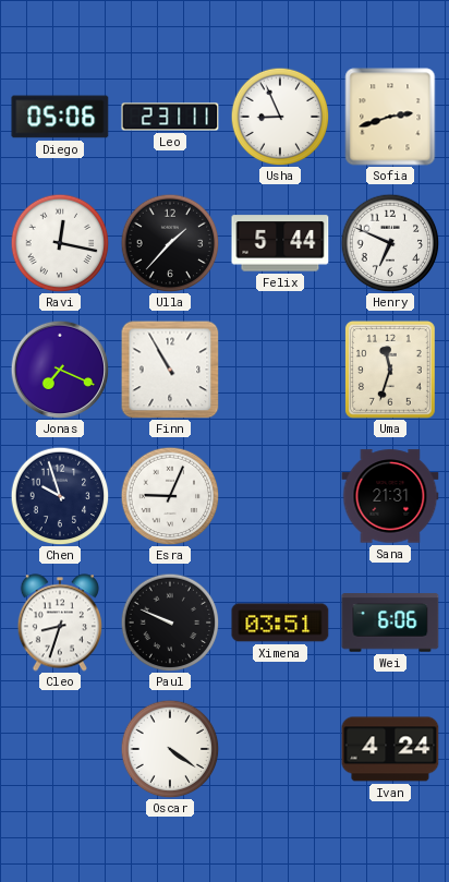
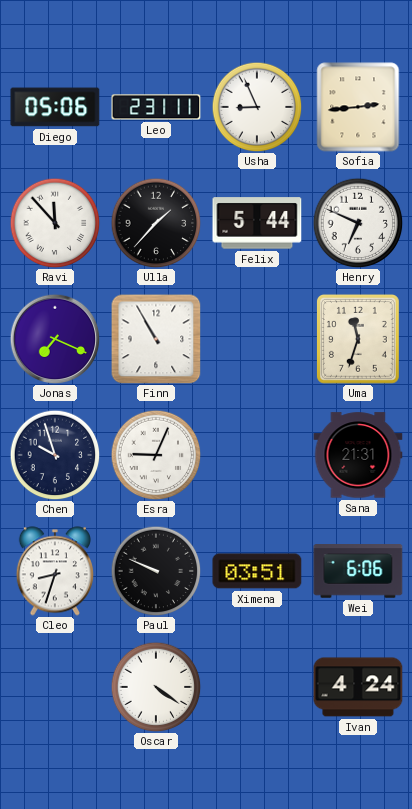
Sofia: 2:42 -> 2:44
Ravi: 12:17 -> 11:53
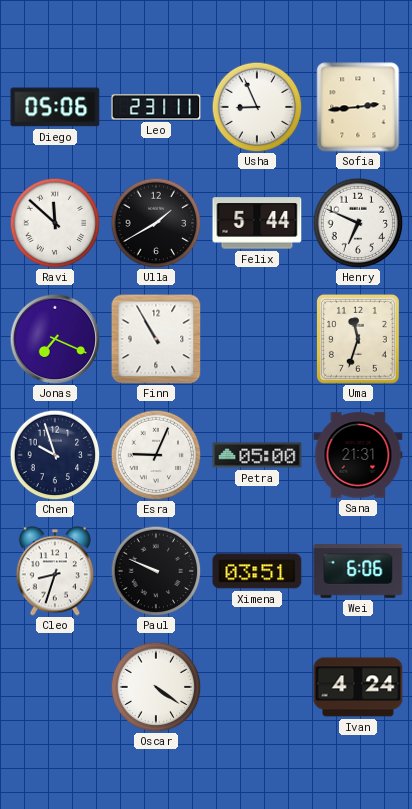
Ravi: 11:53 -> 11:52
Ulla: 1:37 -> 1:40
Petra: none -> 05:00
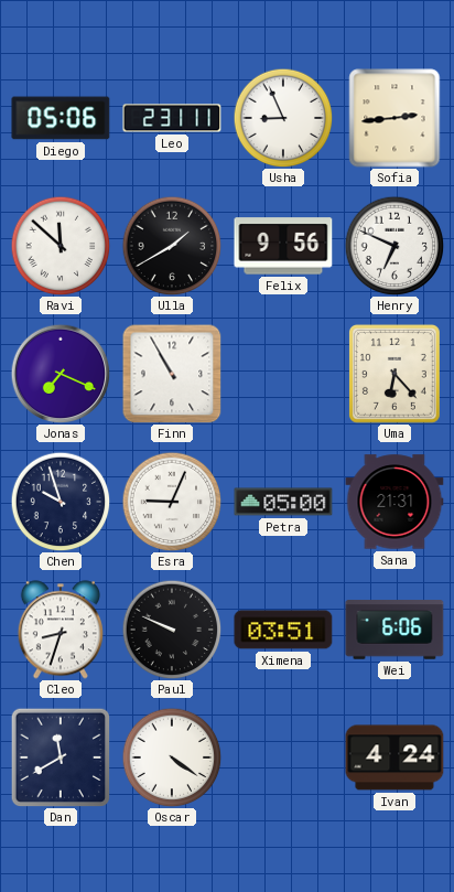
Felix: 5:44 -> 9:56
Uma: 11:33 -> 6:23
Dan: none -> 11:40
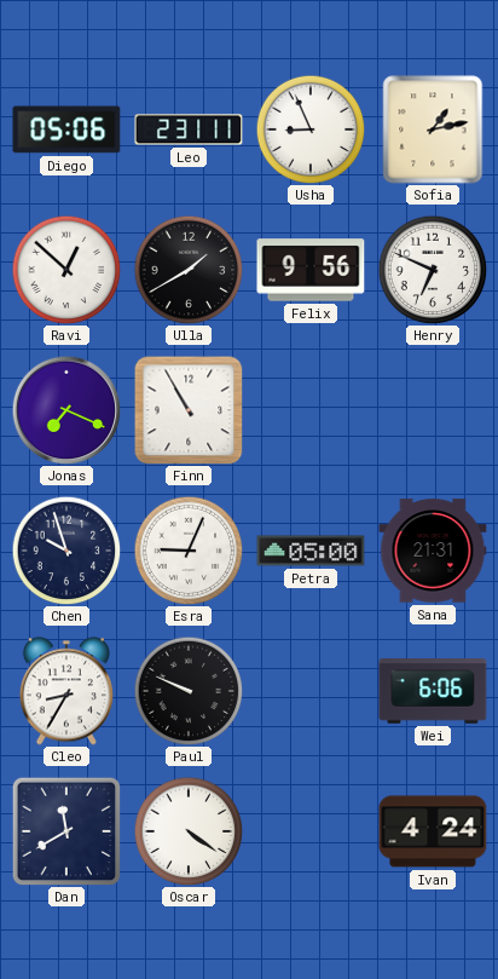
Sofia: 2:44 -> 1:13
Ravi: 11:52 -> 12:52
Uma: 6:23 -> none
Cleo: 8:33 -> 8:35
Ximena: 03:51 -> none
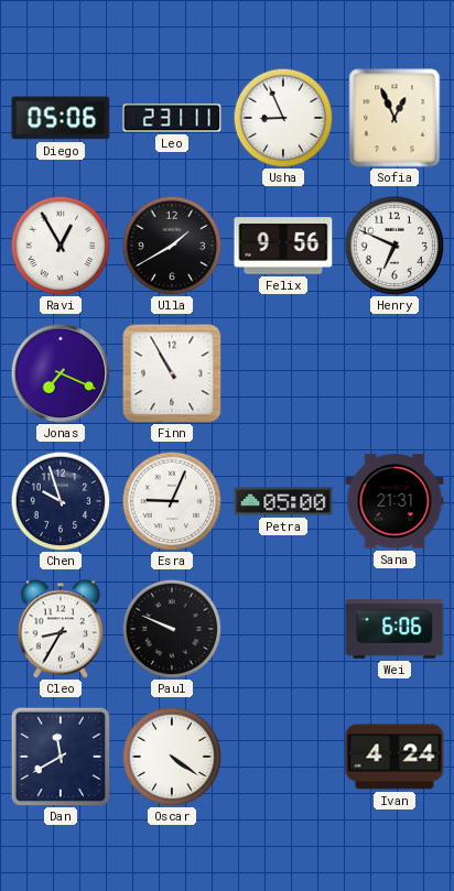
Sofia: 1:13 -> 12:56
Ravi: 12:52 -> 12:55
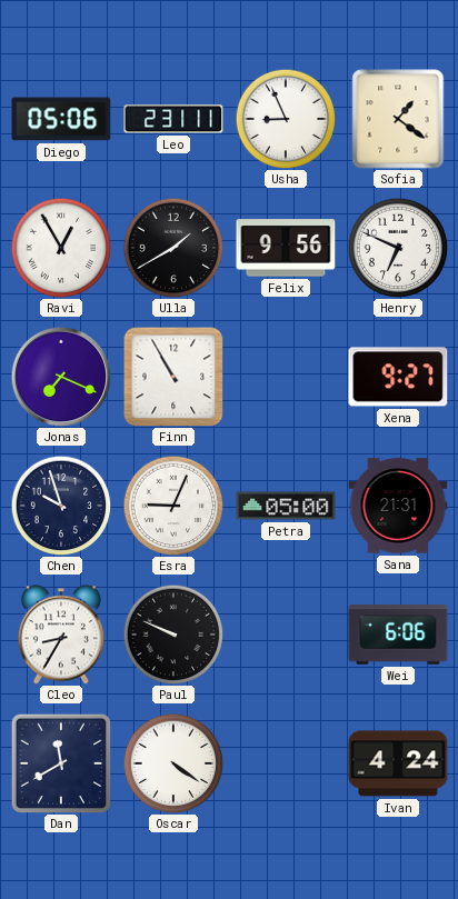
Sofia: 12:56 -> 1:21
Xena: none -> 9:27
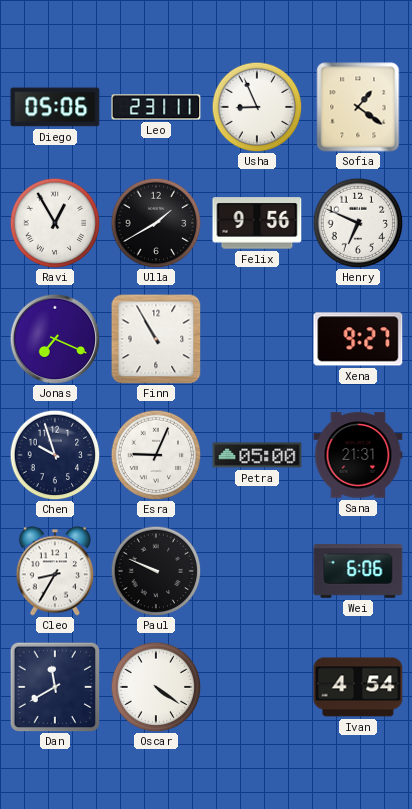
Ivan: 4:24 -> 4:54
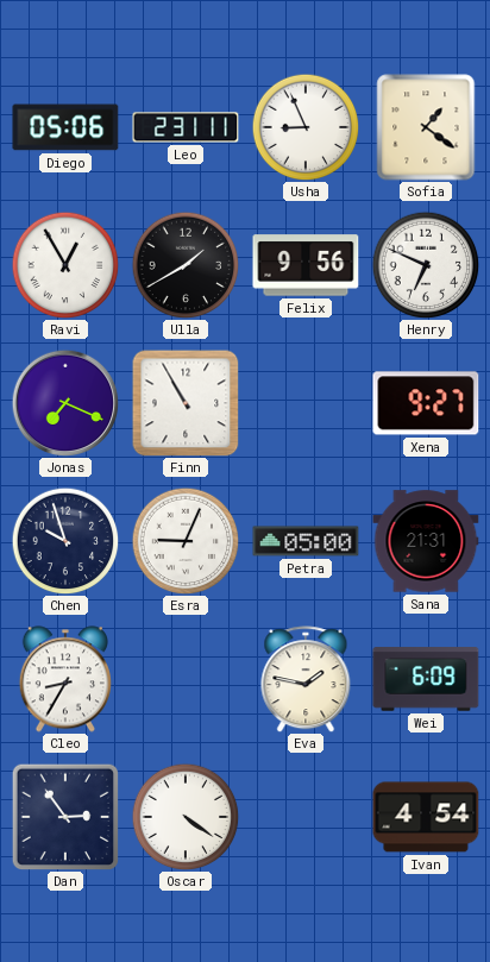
Paul: 9:49 -> none
Eva: none -> 1:47
Wei: 6:06 -> 6:09
Dan: 11:40 -> 2:54
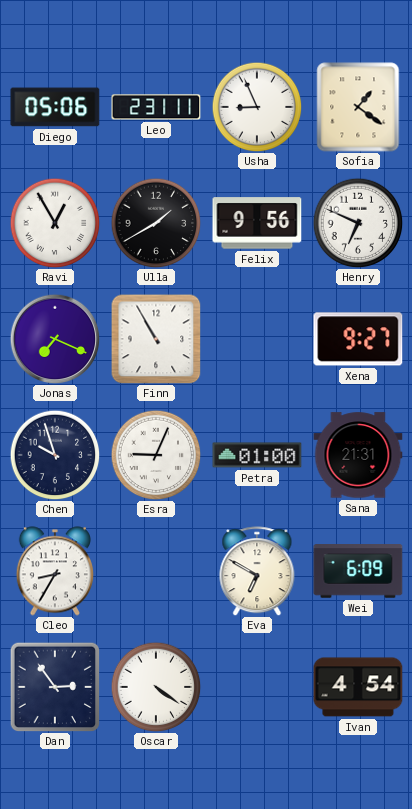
Petra: 05:00 -> 01:00
Eva: 1:47 -> 6:50
